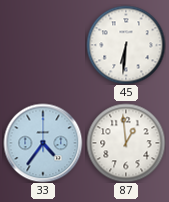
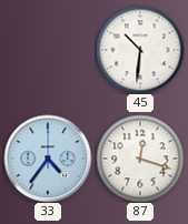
45: 6:31 -> 10:31
87: 12:59 -> 12:18
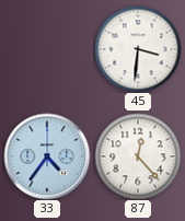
45: 10:31 -> 3:31
87: 12:18 -> 12:23
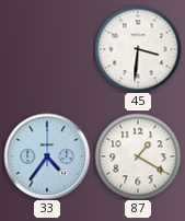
87: 12:23 -> 1:20
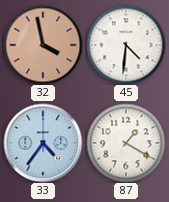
32: none -> 3:58
45: 3:31 -> 4:31
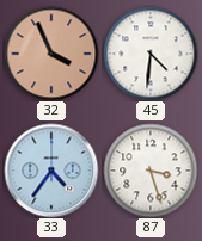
32: 3:58 -> 3:56
87: 1:20 -> 3:27
